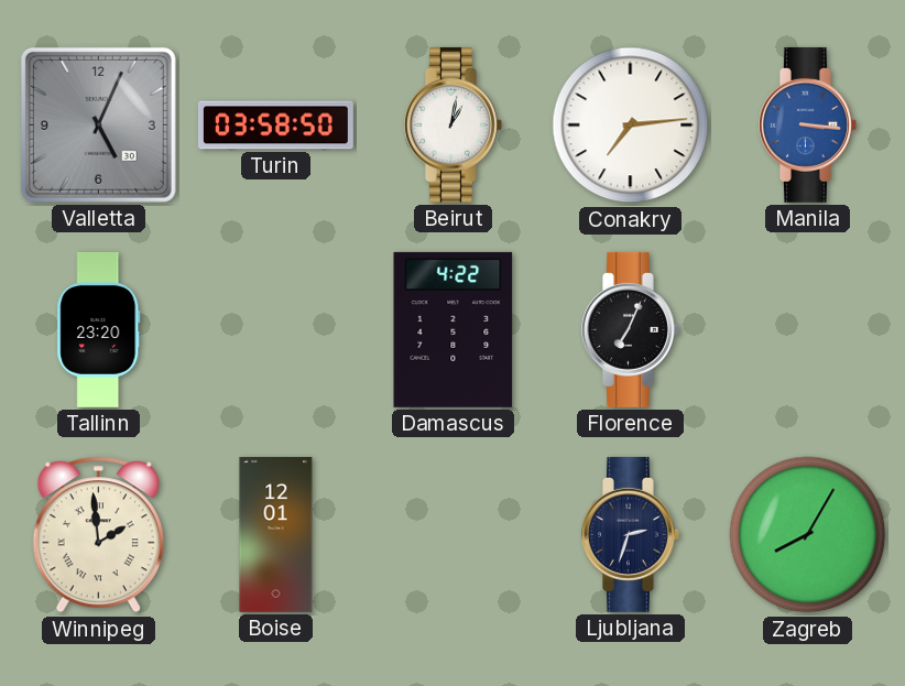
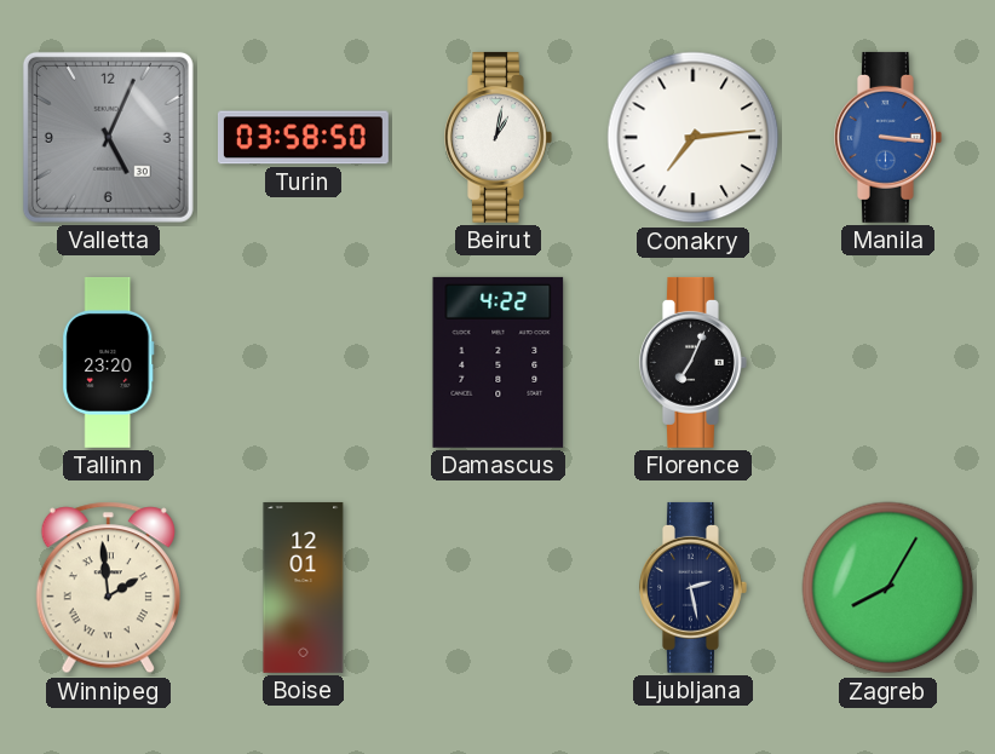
Ljubljana: 2:33 -> 2:28
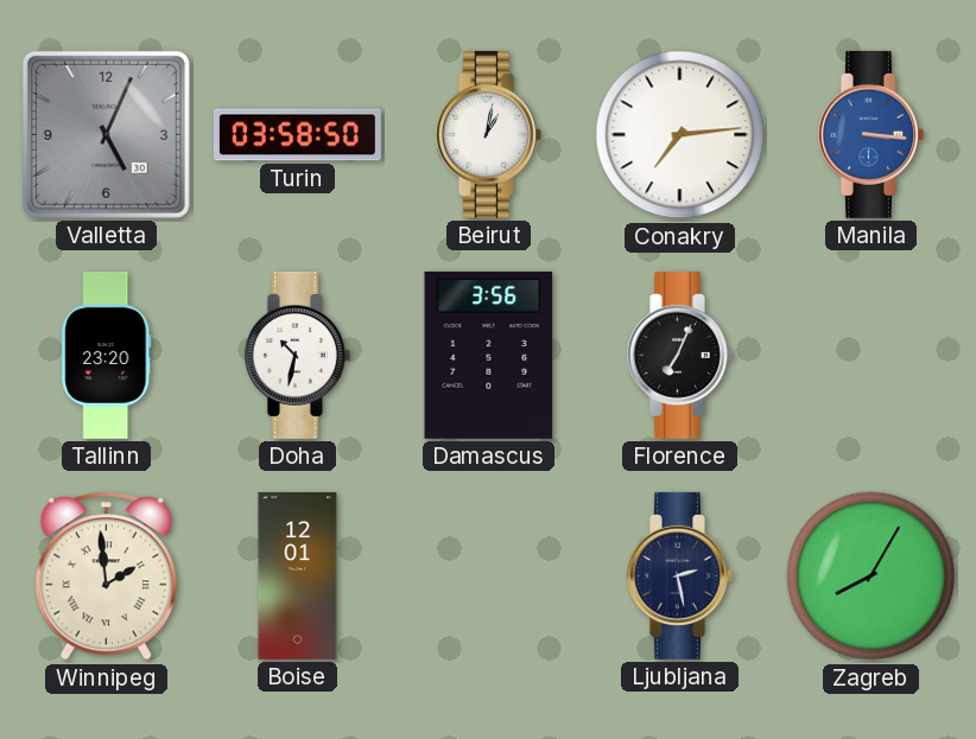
Doha: none -> 10:32
Damascus: 4:22 -> 3:56
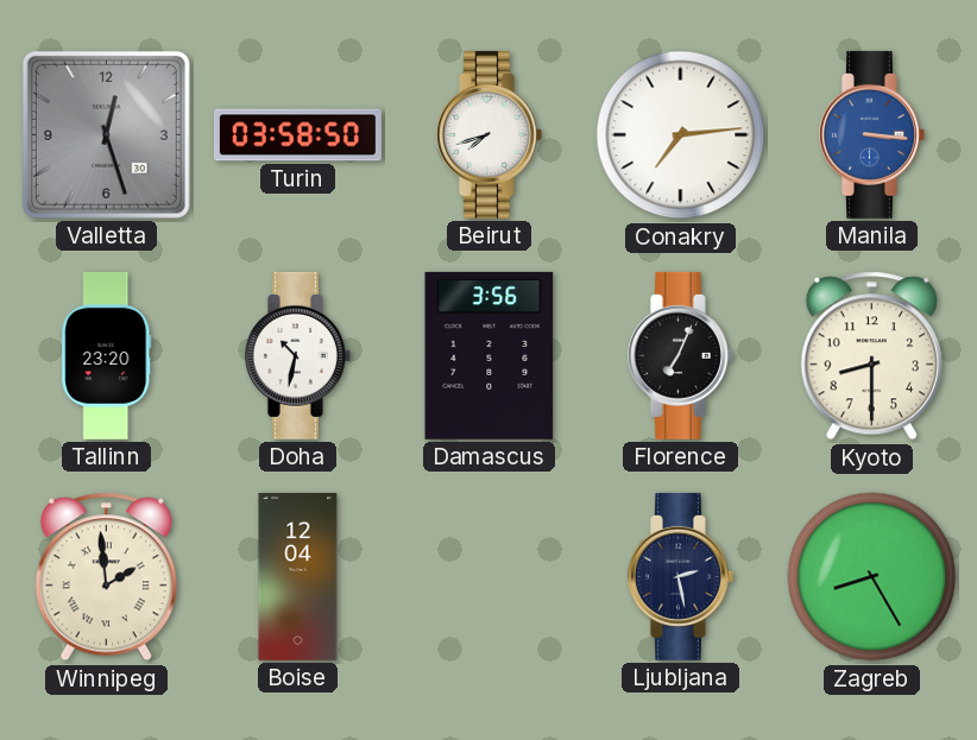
Valletta: 5:04 -> 12:27
Beirut: 1:02 -> 7:42
Kyoto: none -> 8:30
Boise: 12:01 -> 12:04
Zagreb: 8:05 -> 8:25
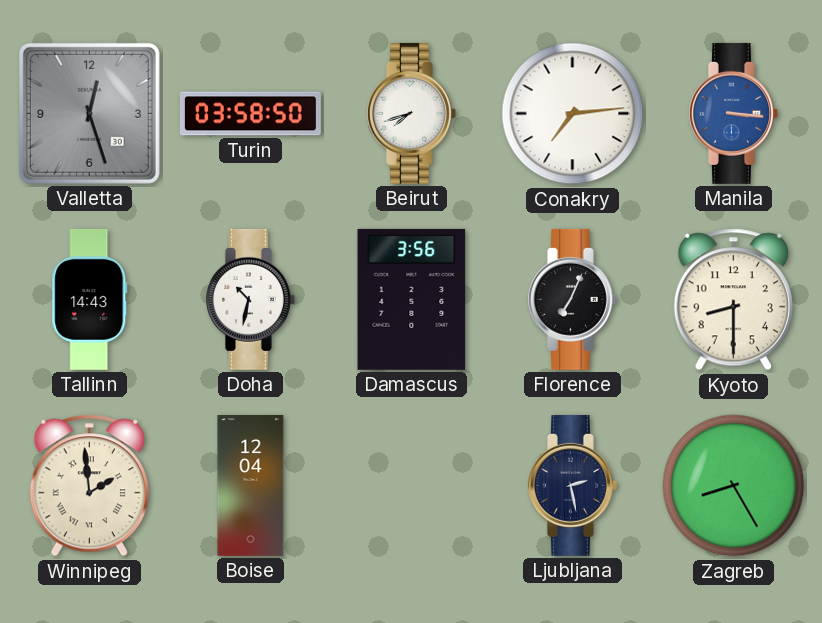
Tallinn: 23:20 -> 14:43
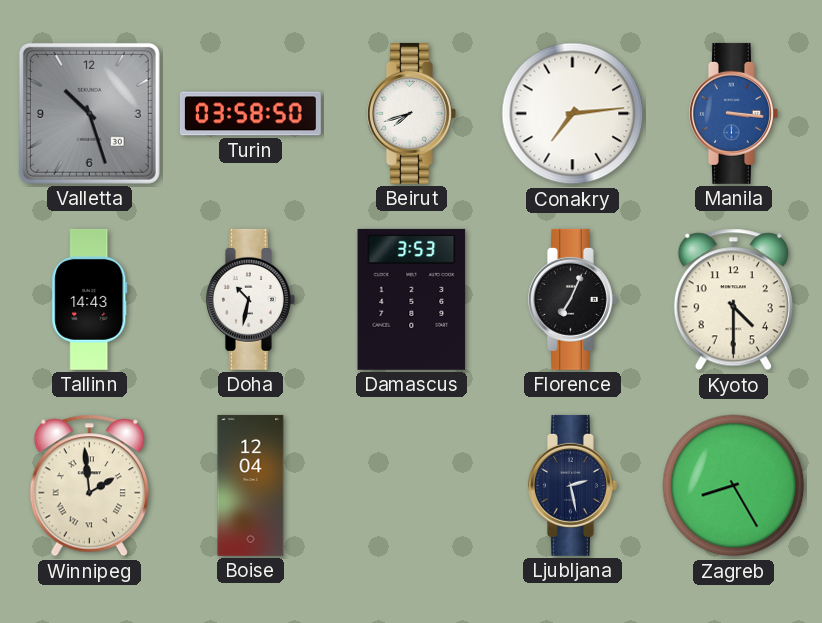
Valletta: 12:27 -> 10:27
Damascus: 3:56 -> 3:53
Kyoto: 8:30 -> 4:30
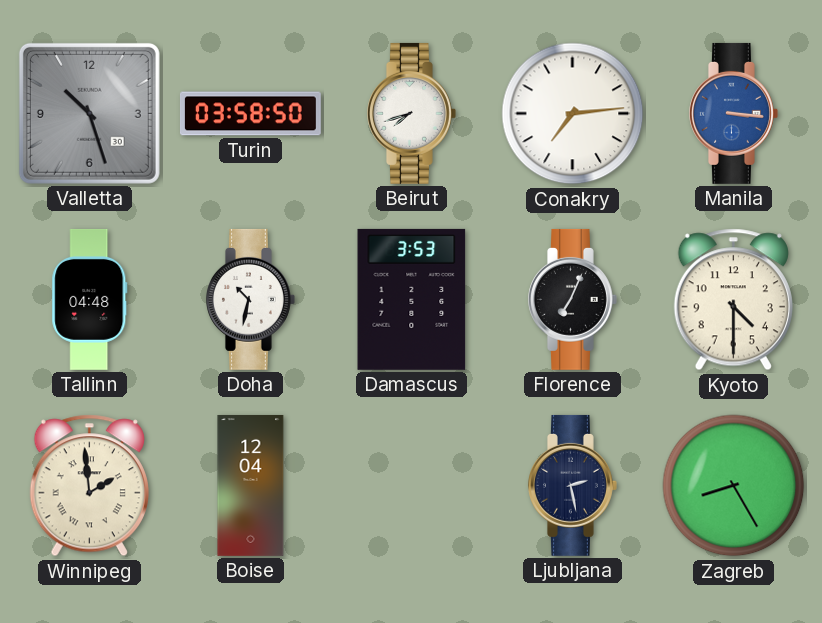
Tallinn: 14:43 -> 04:48
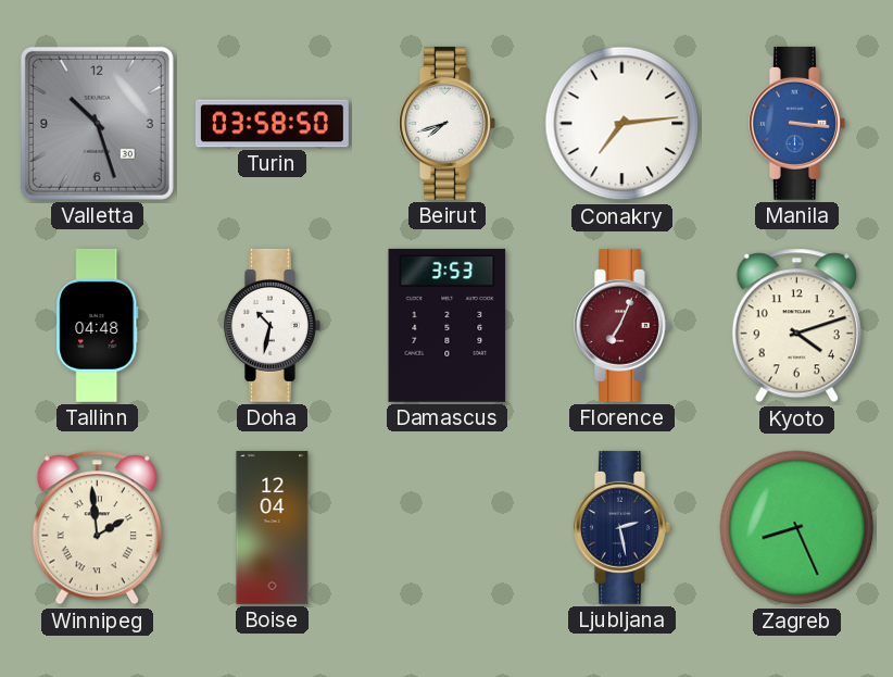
Florence dial: black -> burgundy
Kyoto: 4:30 -> 4:12
Zagreb: 8:25 -> 8:26
